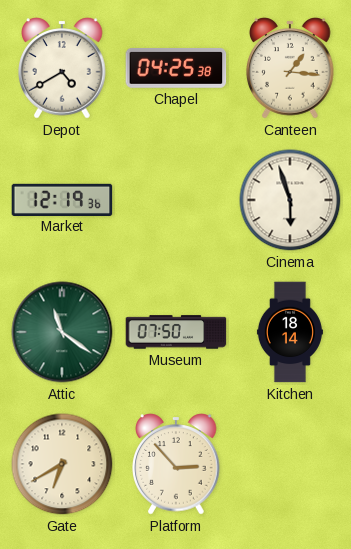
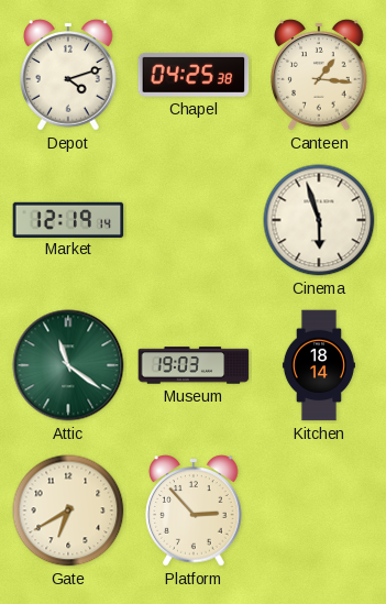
Depot: 4:40 -> 4:12
Market: 12:19:36 -> 12:19:14
Museum: 07:50 -> 19:03
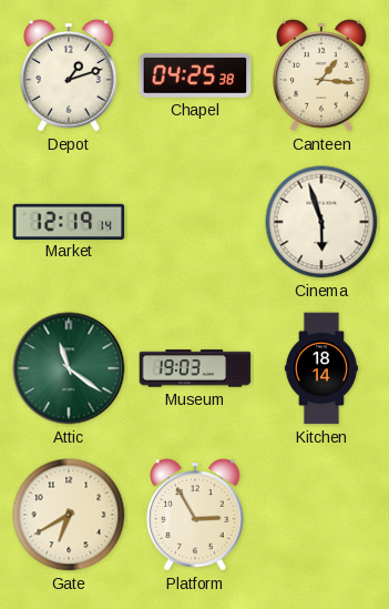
Depot: 4:12 -> 1:12
Platform: 2:53 -> 2:55
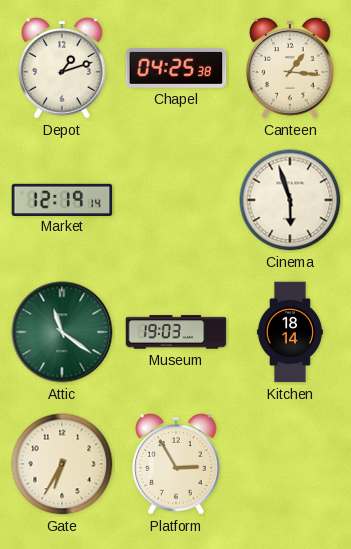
Gate: 6:40 -> 6:35
